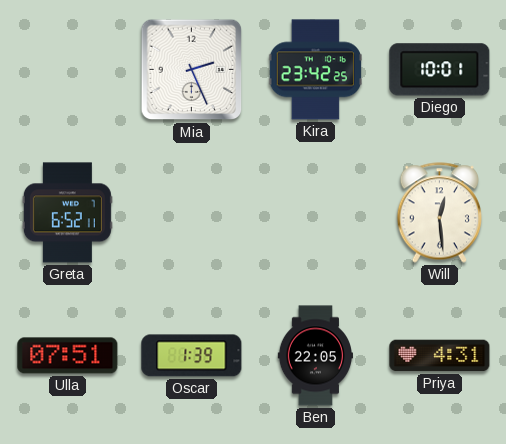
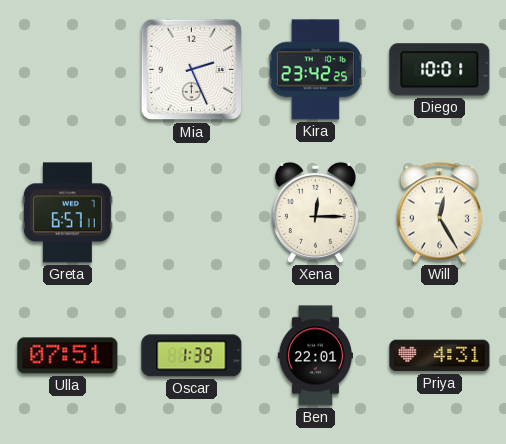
Greta: 6:52 -> 6:57
Xena: none -> 12:15
Will: 12:29 -> 12:25
Ben: 22:05 -> 22:01
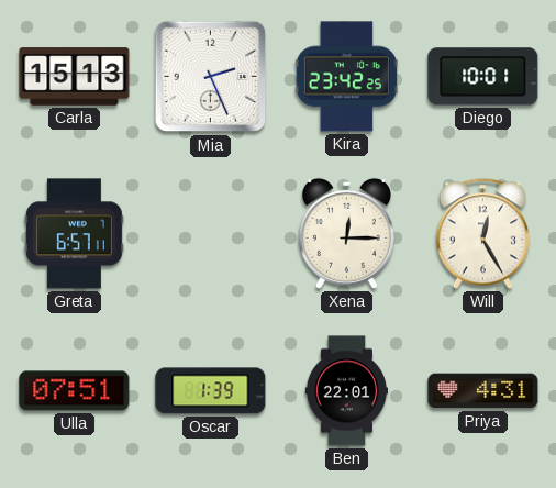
Carla: none -> 15:13
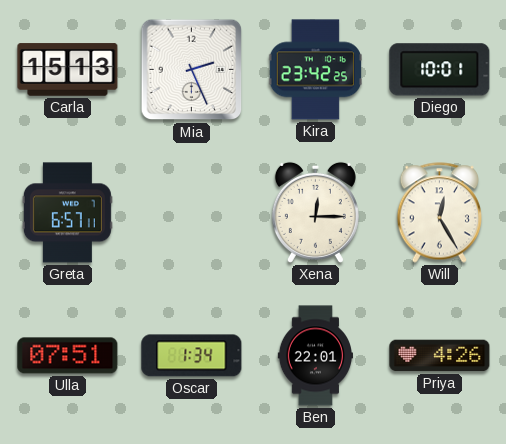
Oscar: 1:39 -> 1:34
Priya: 4:31 -> 4:26
